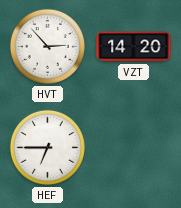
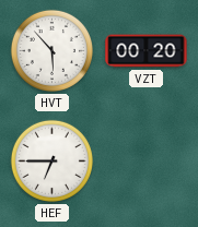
HVT: 2:53 -> 5:53
VZT: 14:20 -> 00:20
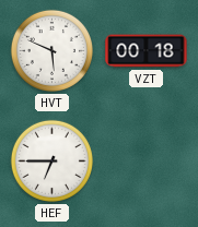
HVT: 5:53 -> 5:49
VZT: 00:20 -> 00:18
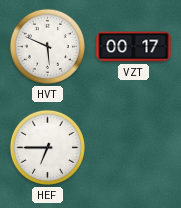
VZT: 00:18 -> 00:17
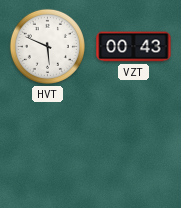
VZT: 00:17 -> 00:43
HEF: 6:45 -> none
